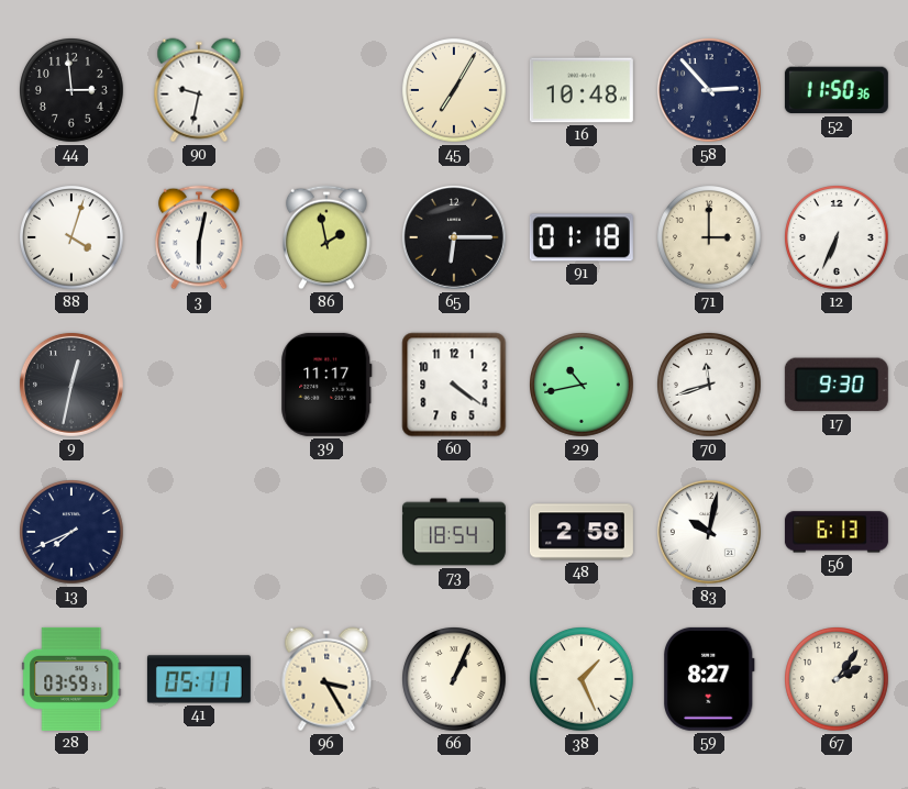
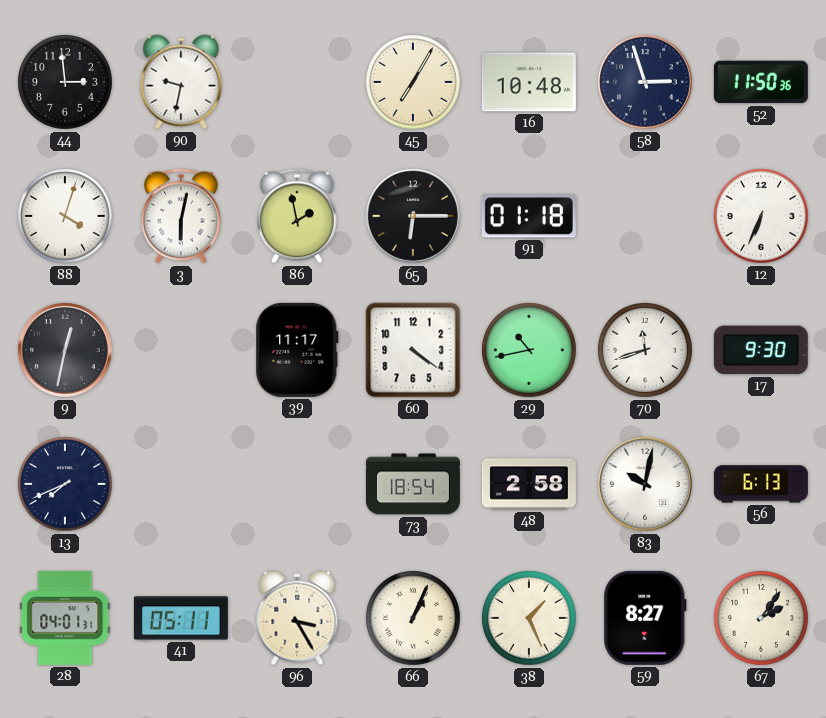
58: 2:53 -> 2:57
71: 3:00 -> none
28: 03:59 -> 04:01
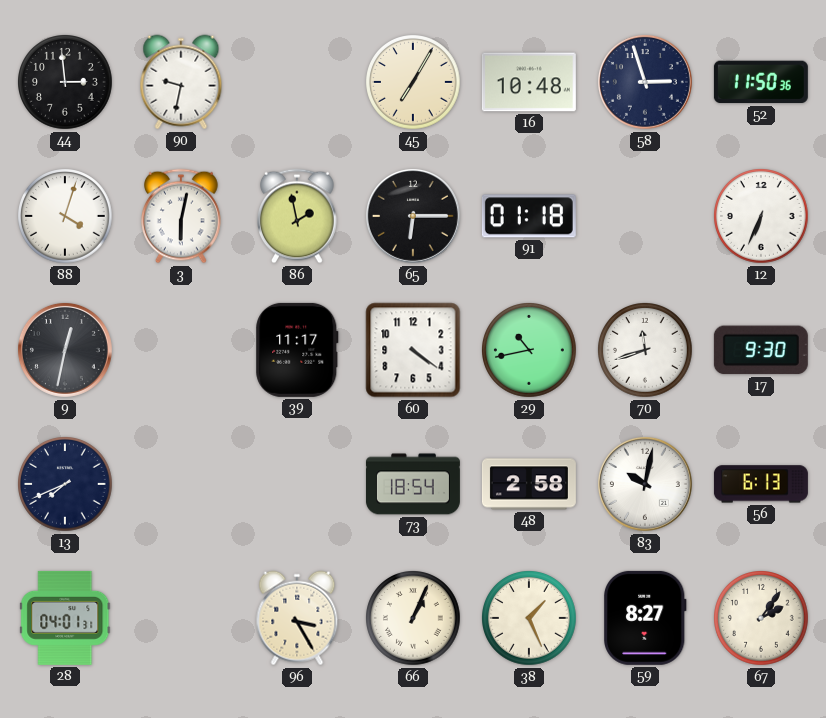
41: 05:11 -> none
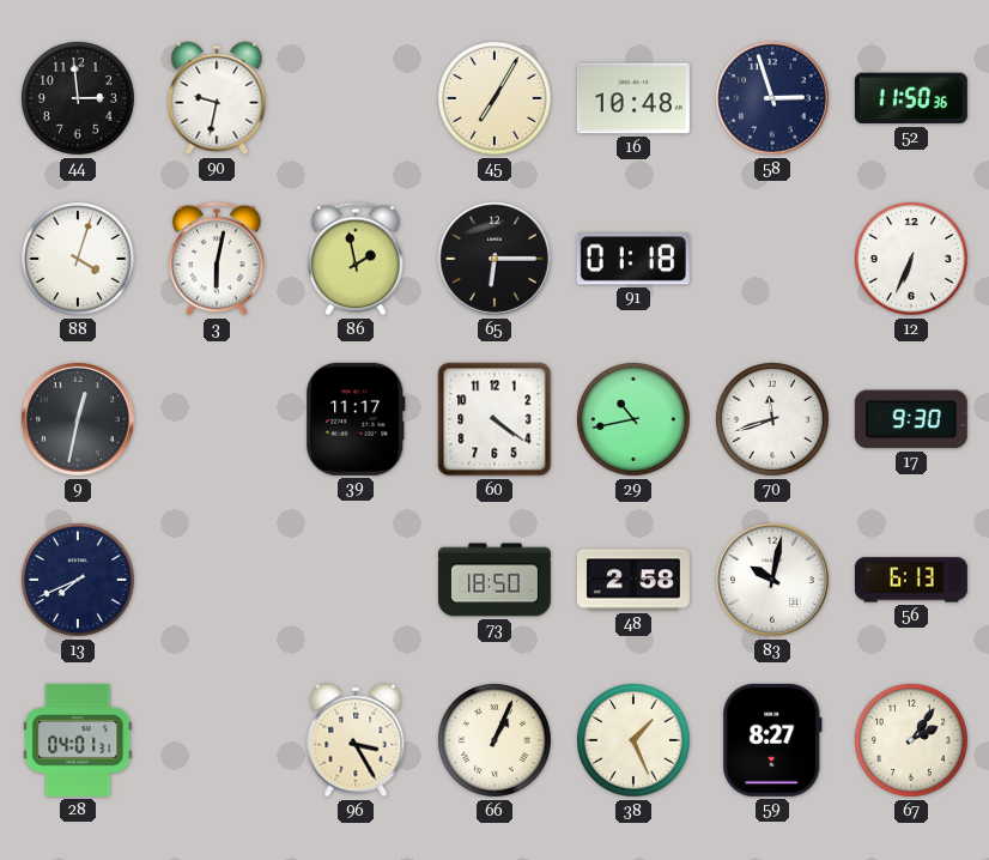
73: 18:54 -> 18:50
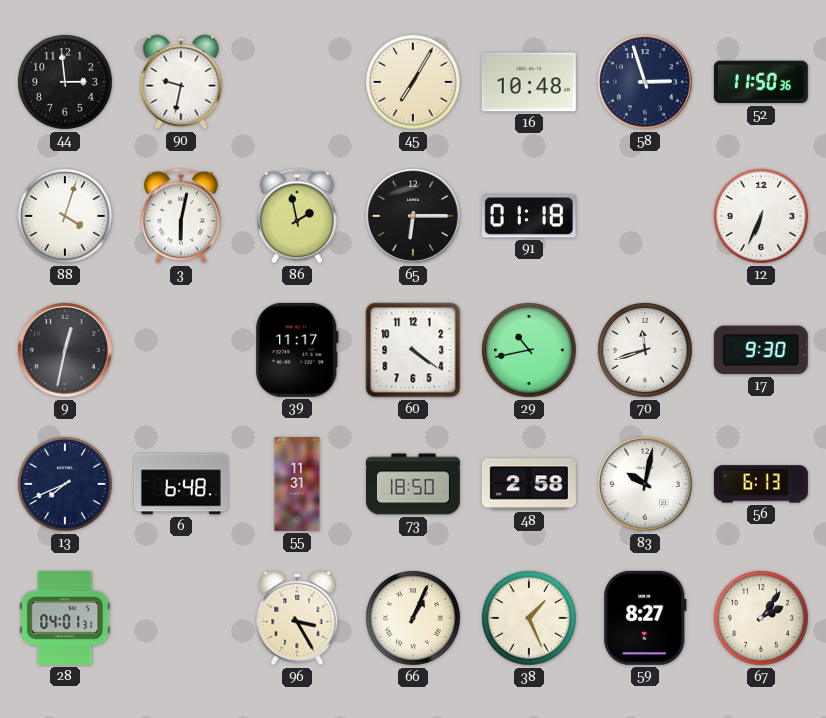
6: none -> 6:48
55: none -> 11:31
